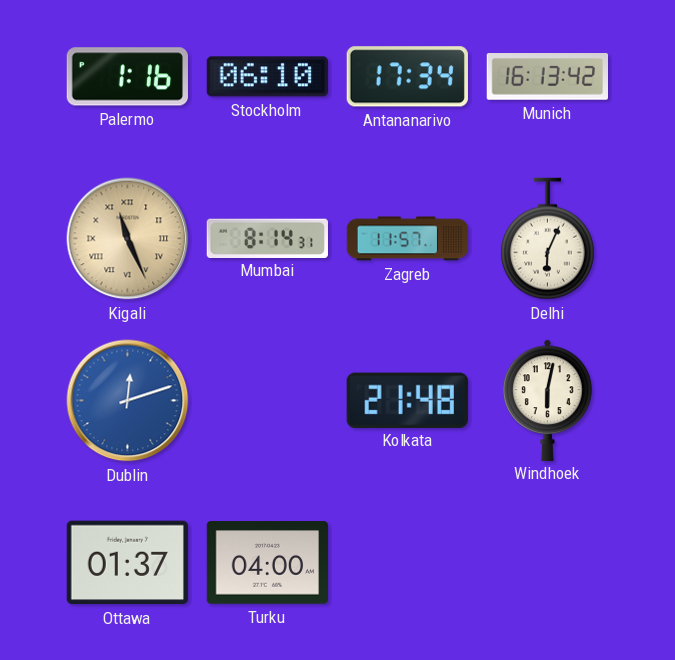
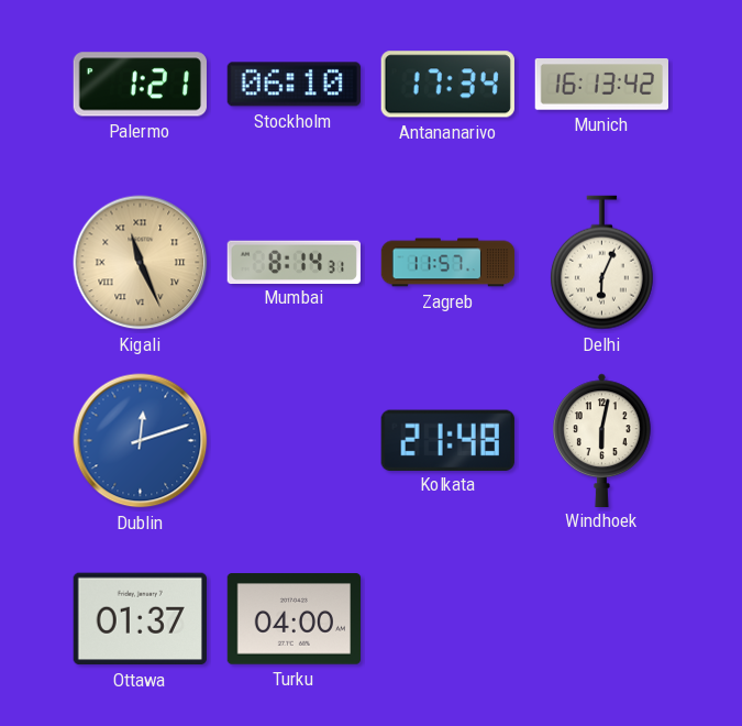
Palermo: 1:16 -> 1:21
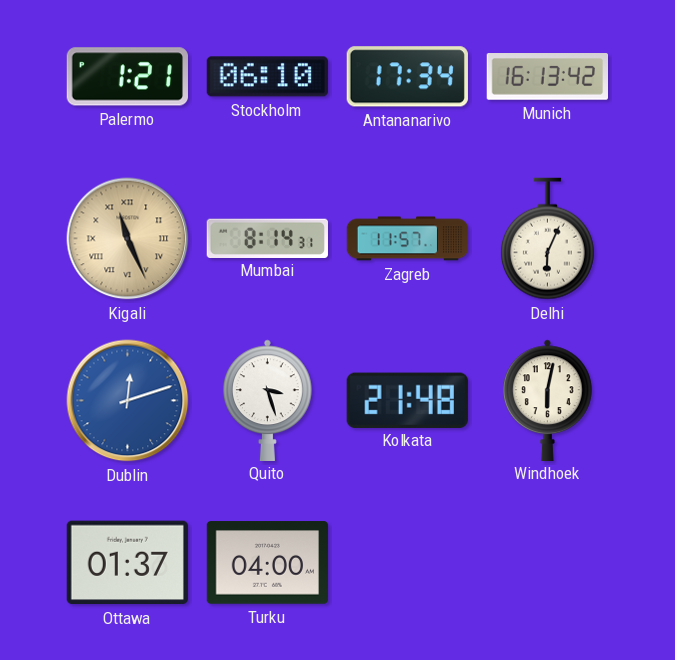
Quito: none -> 3:27
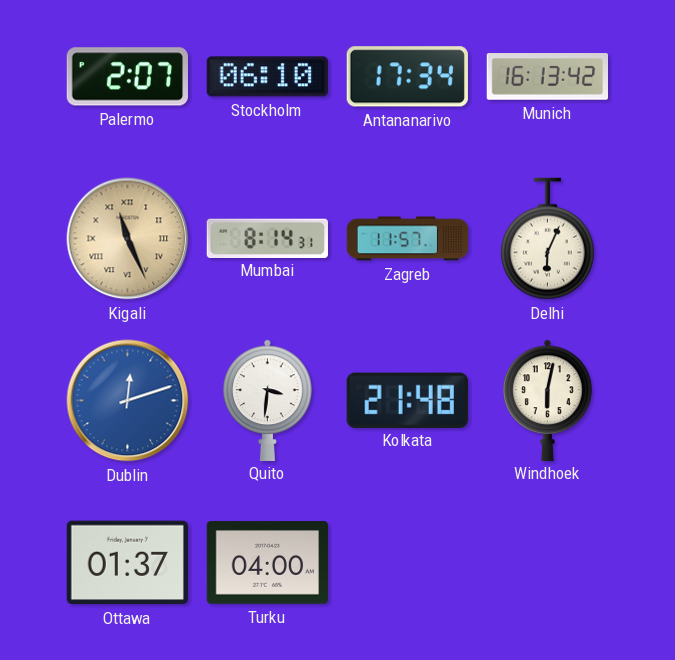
Palermo: 1:21 -> 2:07
Quito: 3:27 -> 3:31
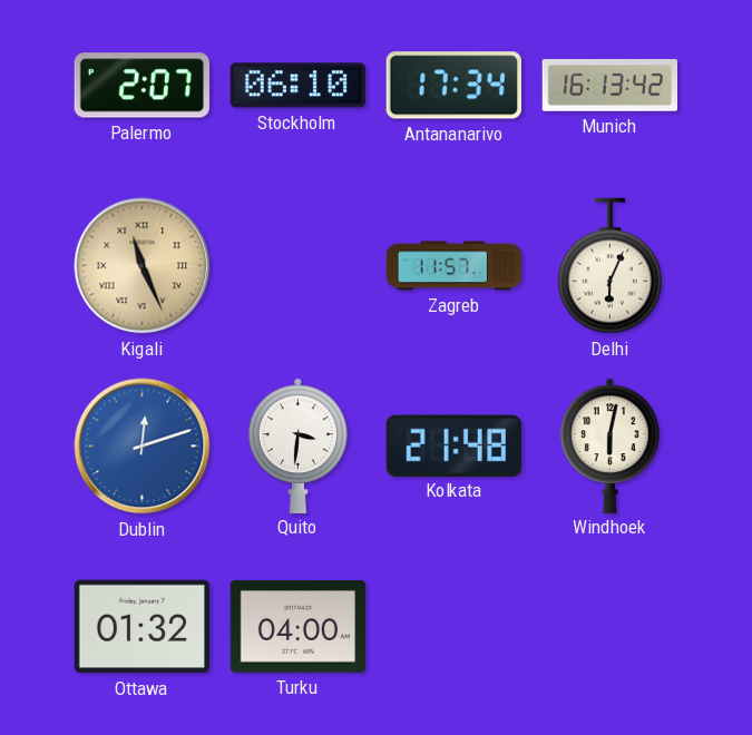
Mumbai: 8:14 -> none
Ottawa: 01:37 -> 01:32
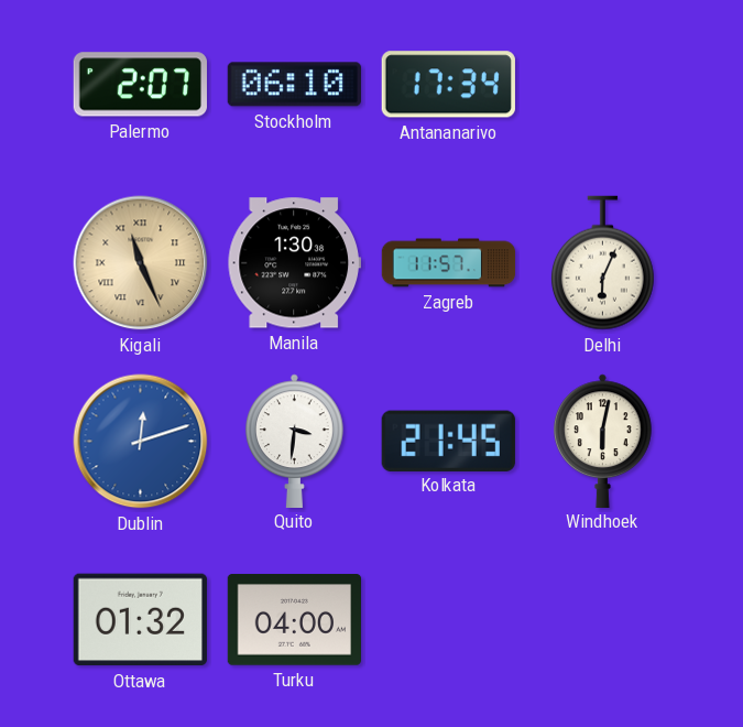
Munich: 16:13 -> none
Manila: none -> 1:30
Kolkata: 21:48 -> 21:45
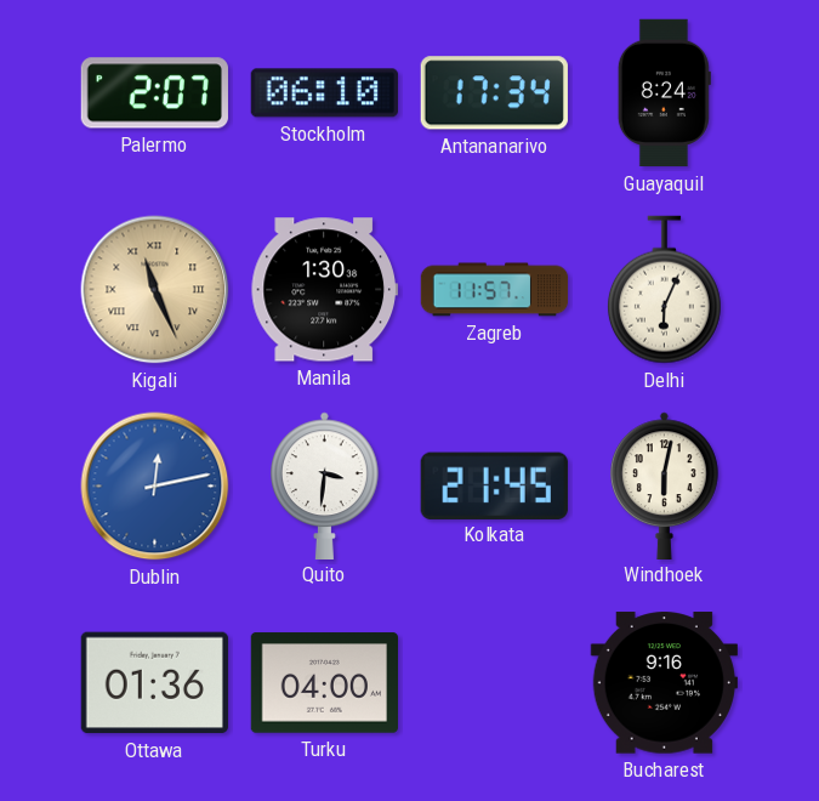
Guayaquil: none -> 8:24
Dublin: 12:12 -> 12:13
Ottawa: 01:32 -> 01:36
Bucharest: none -> 9:16
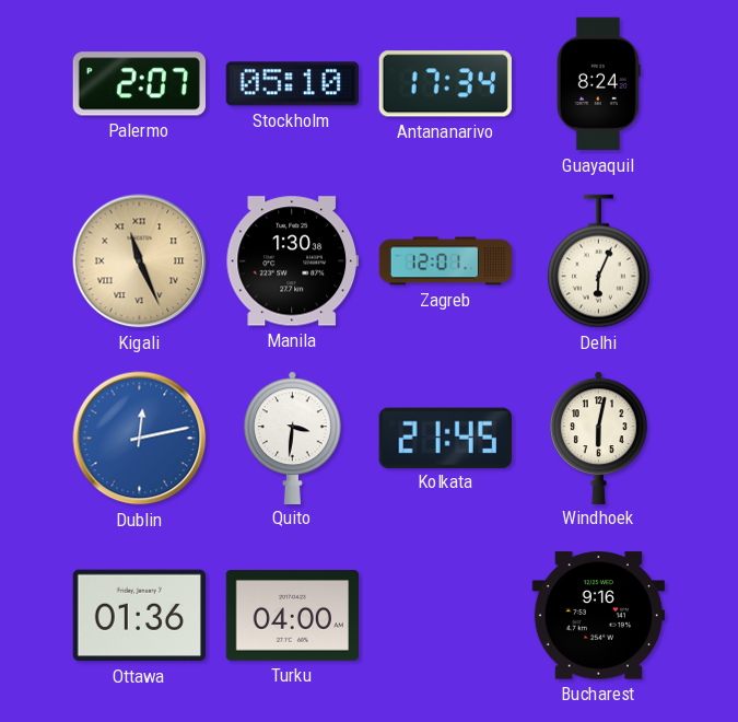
Stockholm: 06:10 -> 05:10
Zagreb: 11:57 -> 12:01
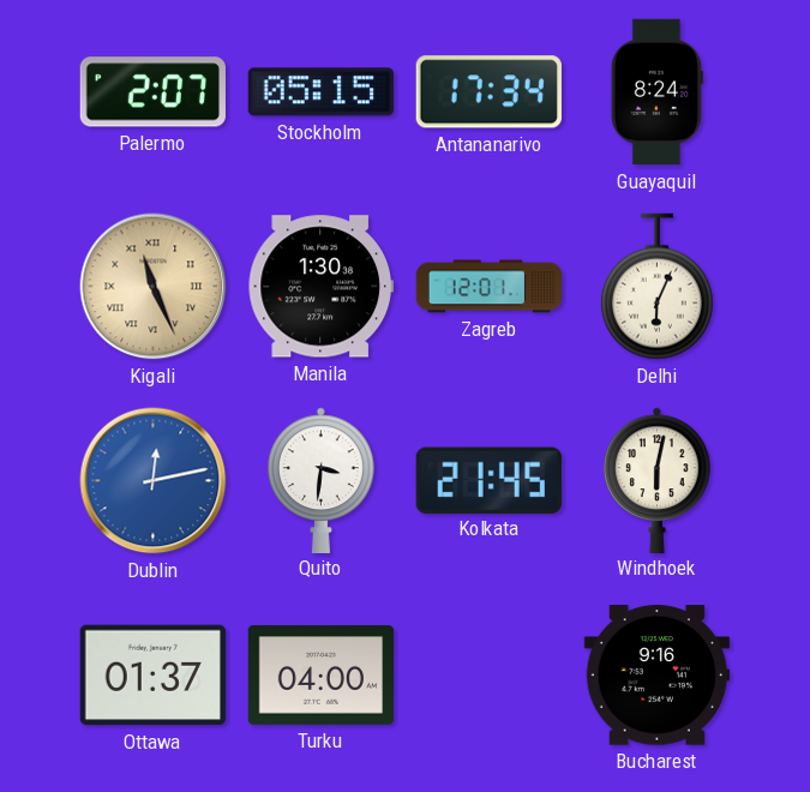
Stockholm: 05:10 -> 05:15
Ottawa: 01:36 -> 01:37
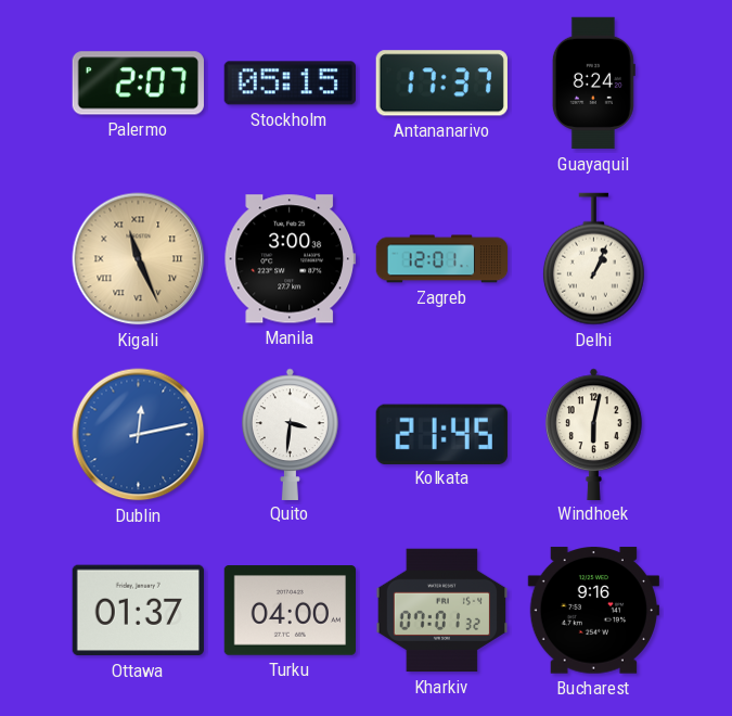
Antananarivo: 17:34 -> 17:37
Manila: 1:30 -> 3:00
Delhi: 6:04 -> 1:04
Kharkiv: none -> 07:01
